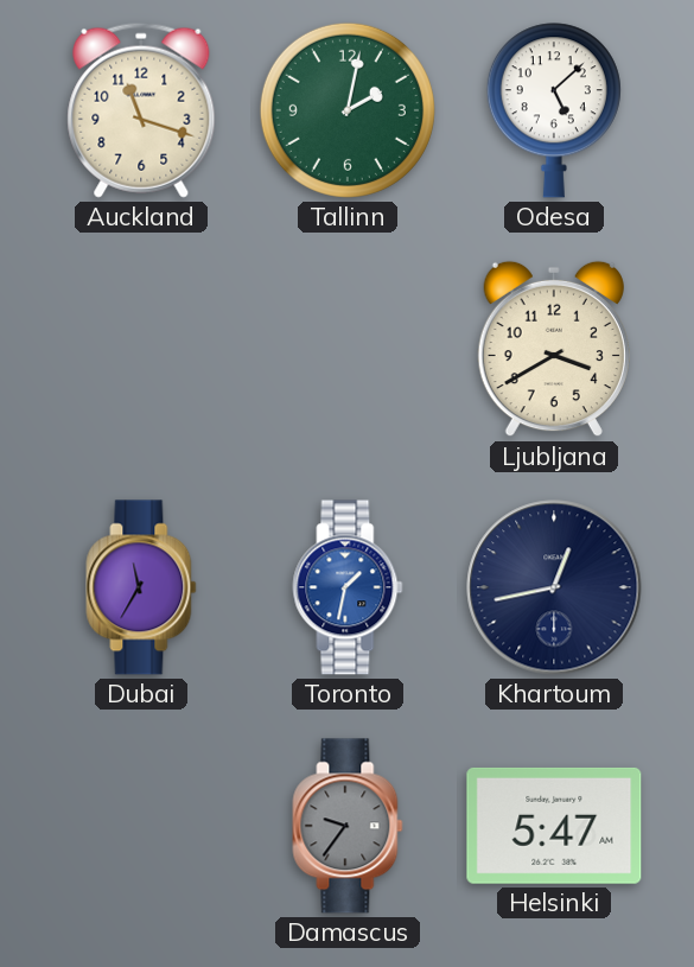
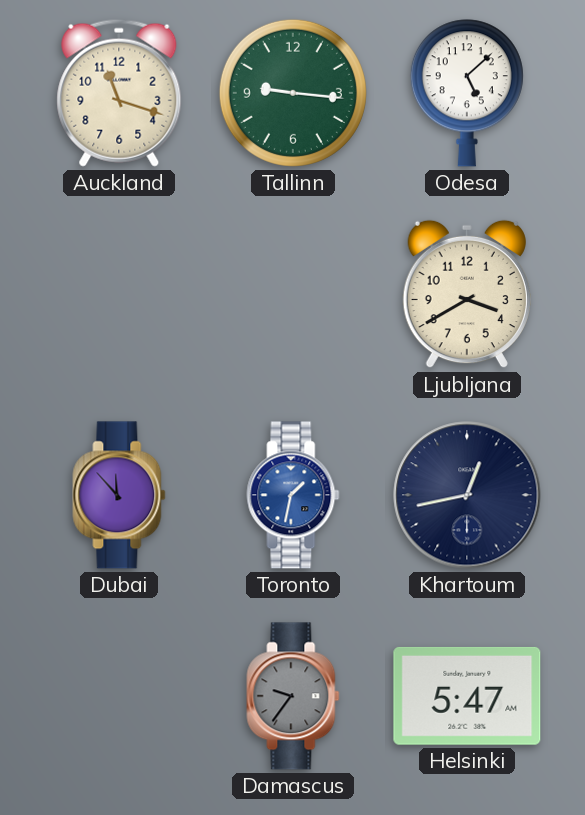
Tallinn: 2:02 -> 9:16
Dubai: 11:35 -> 11:53
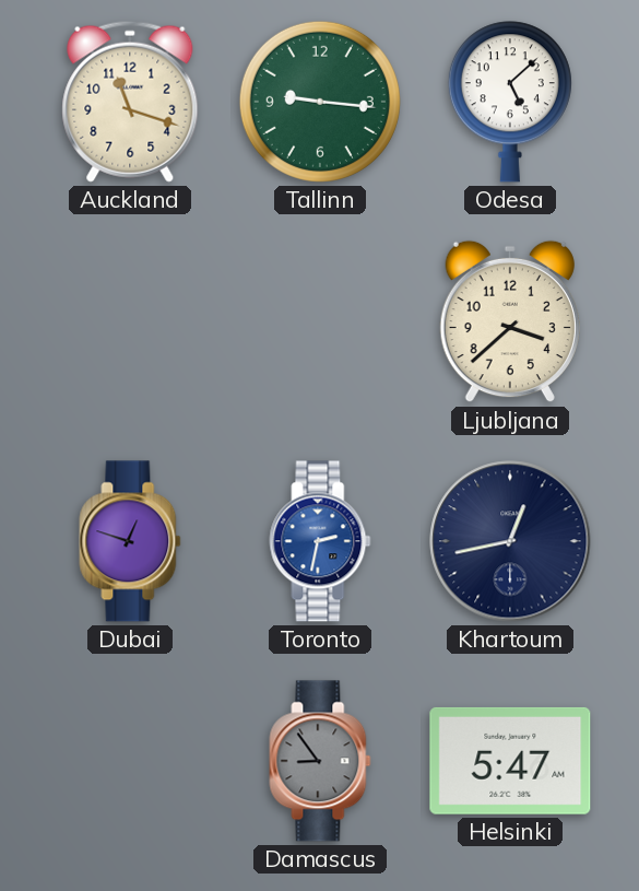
Ljubljana: 3:40 -> 3:38
Dubai: 11:53 -> 12:48
Toronto: 1:32 -> 2:32
Damascus: 9:36 -> 8:54
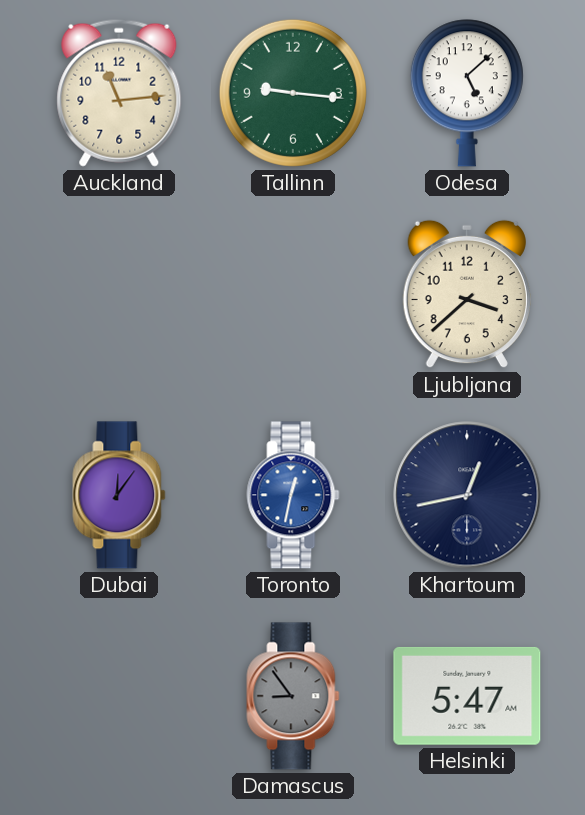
Auckland: 11:18 -> 11:14
Dubai: 12:48 -> 12:06
Toronto: 2:32 -> 12:32
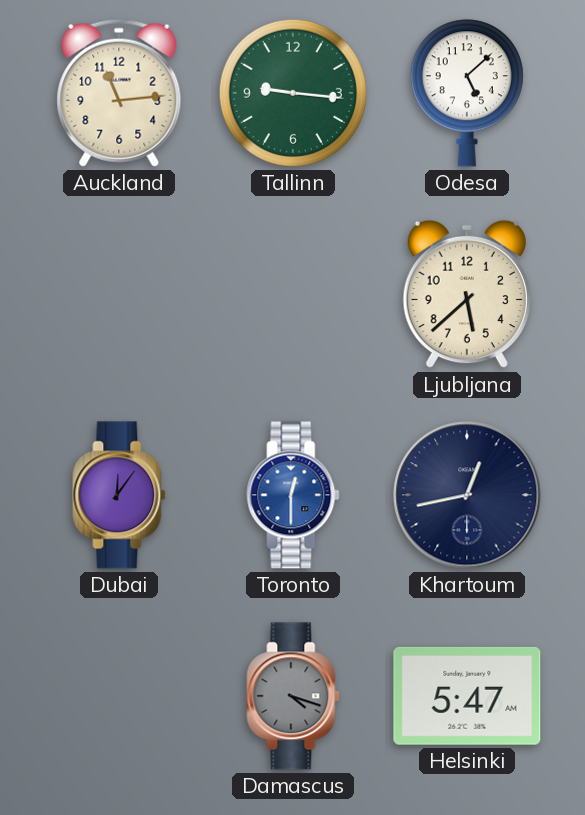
Ljubljana: 3:38 -> 5:38
Toronto: 12:32 -> 12:30
Damascus: 8:54 -> 4:18
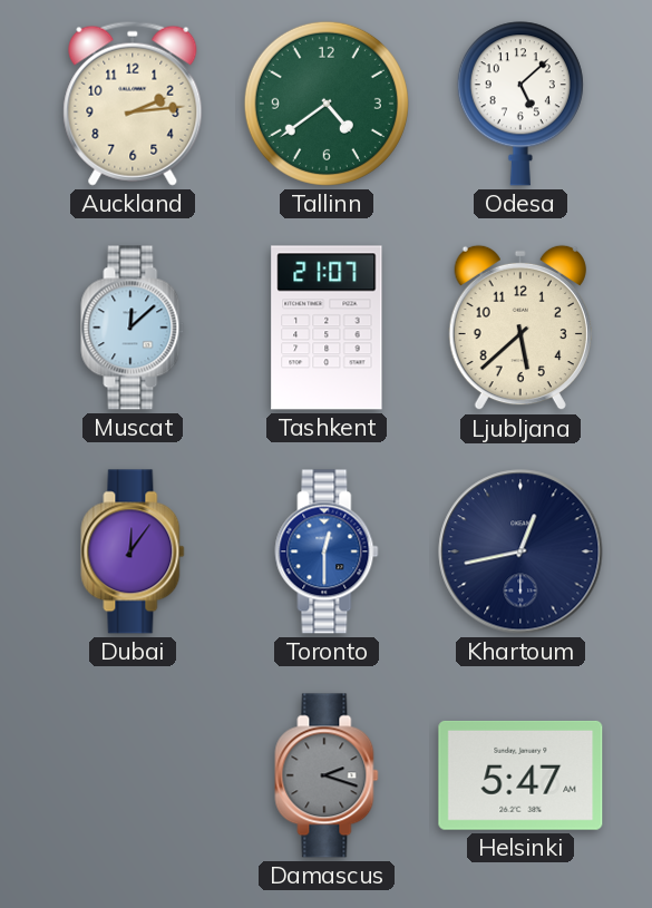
Auckland: 11:14 -> 2:14
Tallinn: 9:16 -> 4:39
Muscat: none -> 12:08
Tashkent: none -> 21:07
Damascus: 4:18 -> 2:18
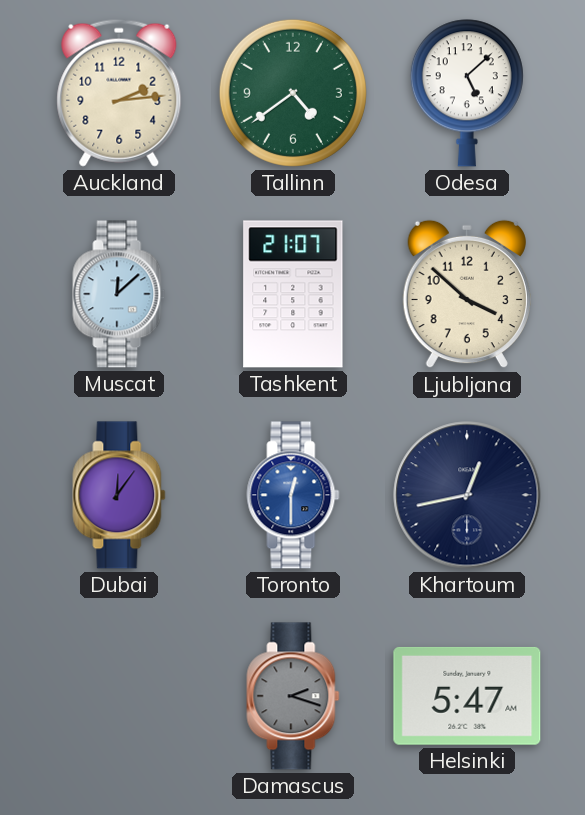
Ljubljana: 5:38 -> 3:52
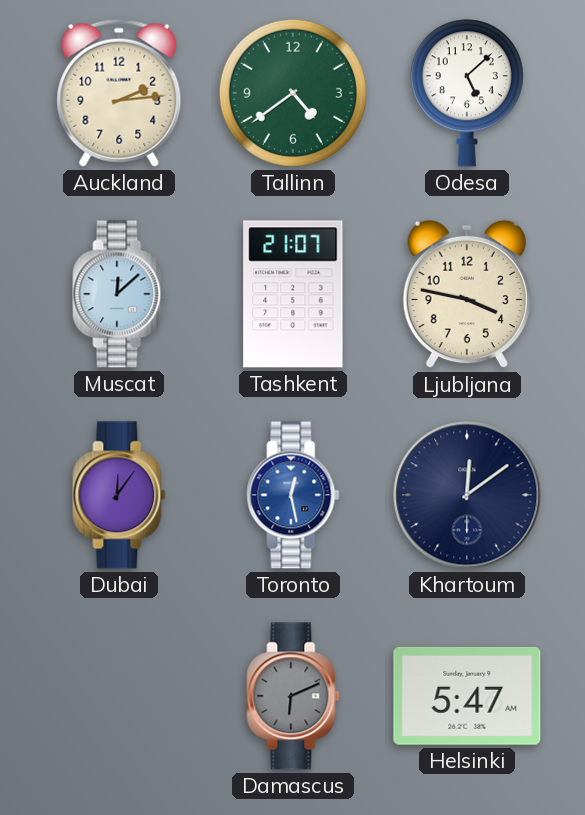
Ljubljana: 3:52 -> 3:47
Toronto: 12:30 -> 12:28
Khartoum: 12:43 -> 12:09
Damascus: 2:18 -> 6:11
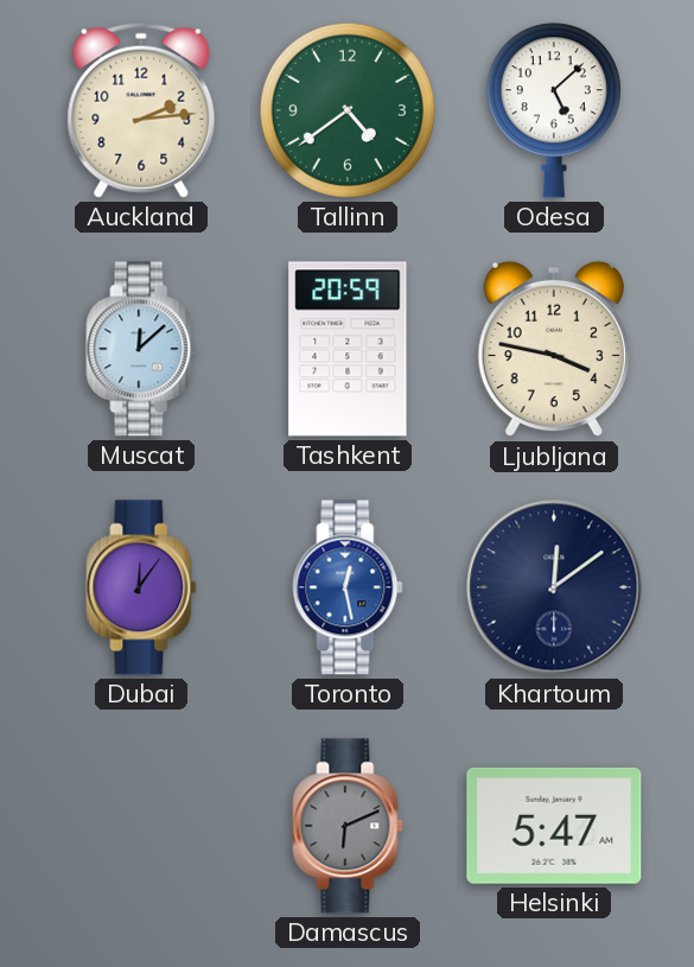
Tashkent: 21:07 -> 20:59
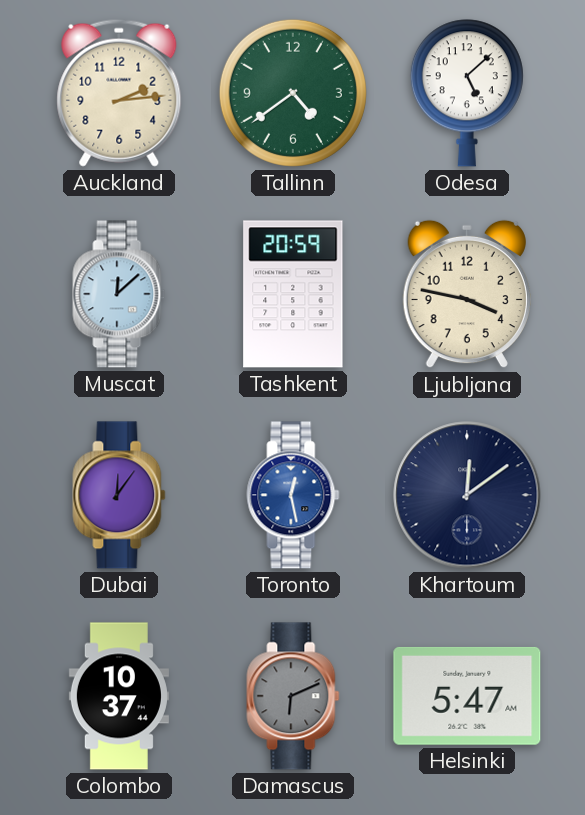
Colombo: none -> 10:37
